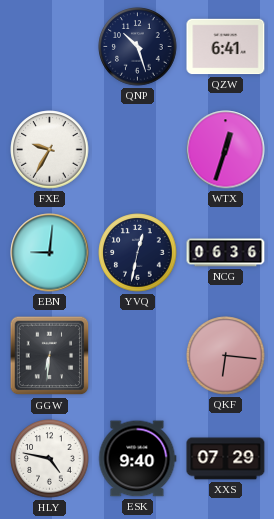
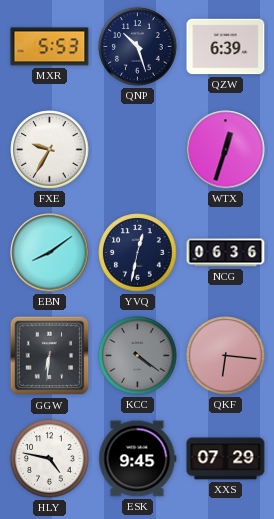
MXR: none -> 5:53
QZW: 6:41 -> 6:39
EBN: 9:01 -> 8:09
KCC: none -> 4:21
ESK: 9:40 -> 9:45
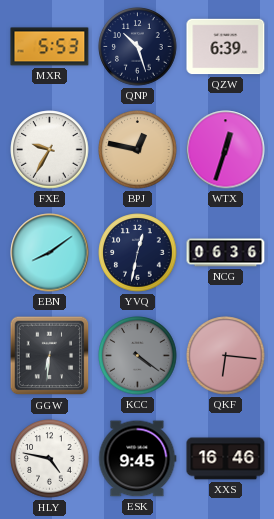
BPJ: none -> 12:47
XXS: 07:29 -> 16:46
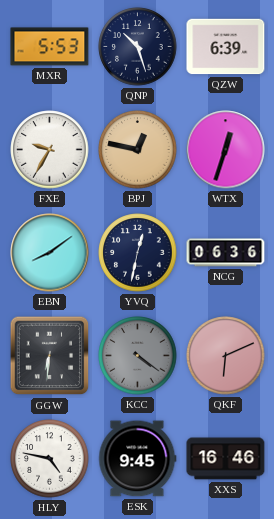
QKF: 6:16 -> 6:11
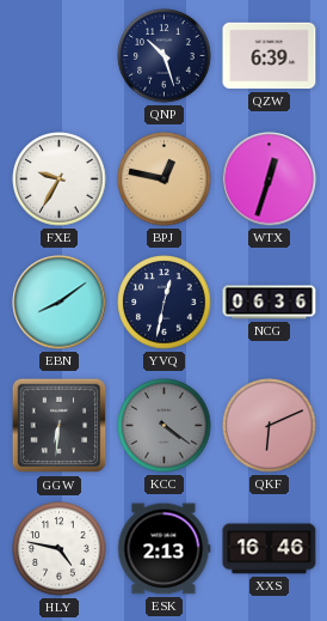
MXR: 5:53 -> none
ESK: 9:45 -> 2:13
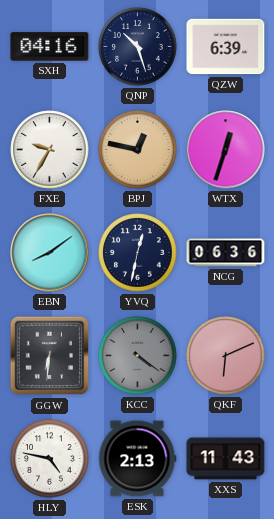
SXH: none -> 04:16
XXS: 16:46 -> 11:43
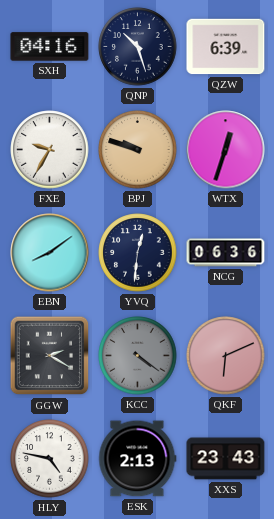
BPJ: 12:47 -> 9:48
YVQ: 12:32 -> 12:31
GGW: 6:31 -> 2:20
XXS: 11:43 -> 23:43
